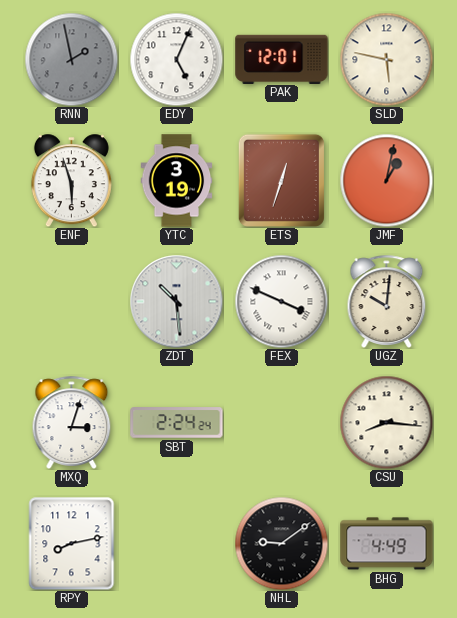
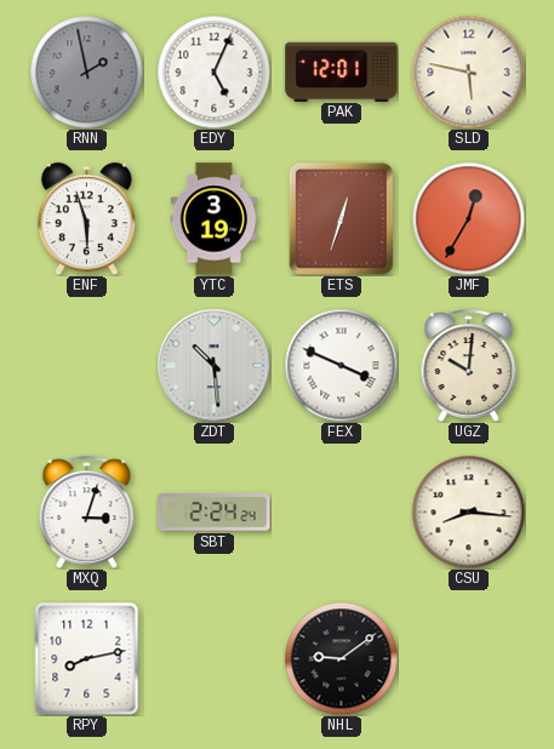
JMF: 1:02 -> 12:35
BHG: 4:49 -> none
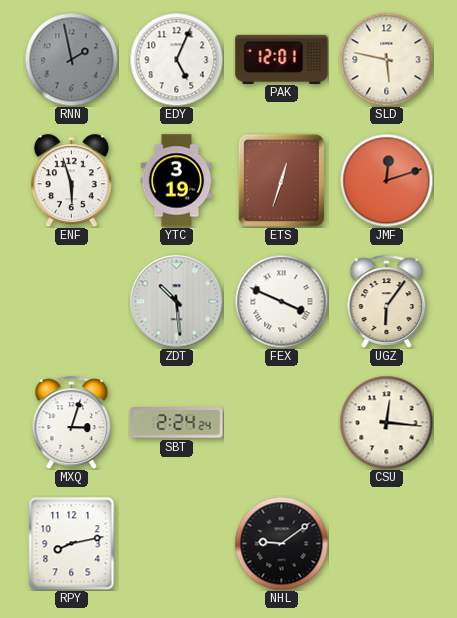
JMF: 12:35 -> 12:12
UGZ: 10:01 -> 6:06
CSU: 8:16 -> 12:16
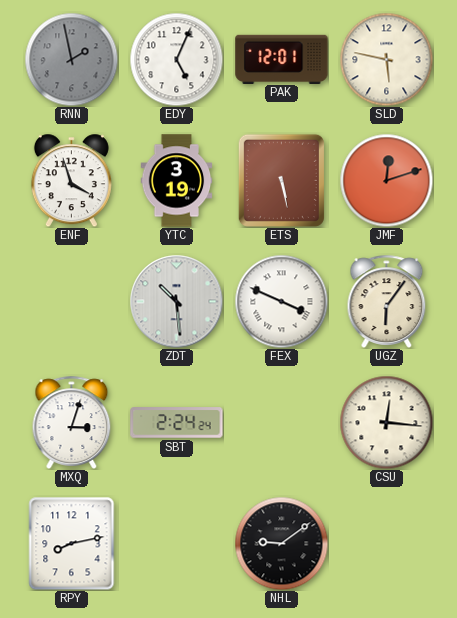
ENF: 5:57 -> 3:57
ETS: 12:33 -> 5:28
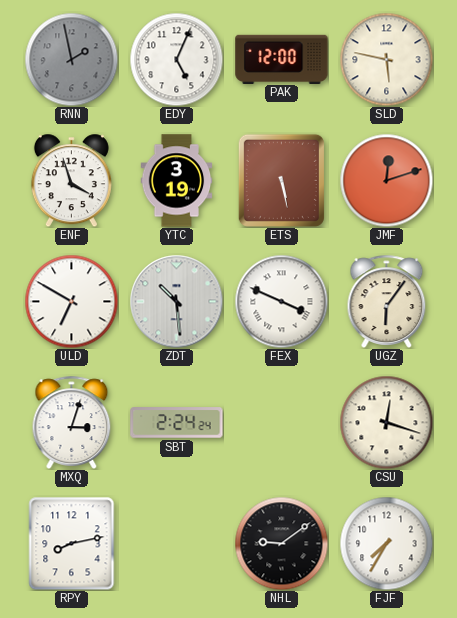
PAK: 12:01 -> 12:00
ULD: none -> 6:50
CSU: 12:16 -> 12:18
FJF: none -> 7:35
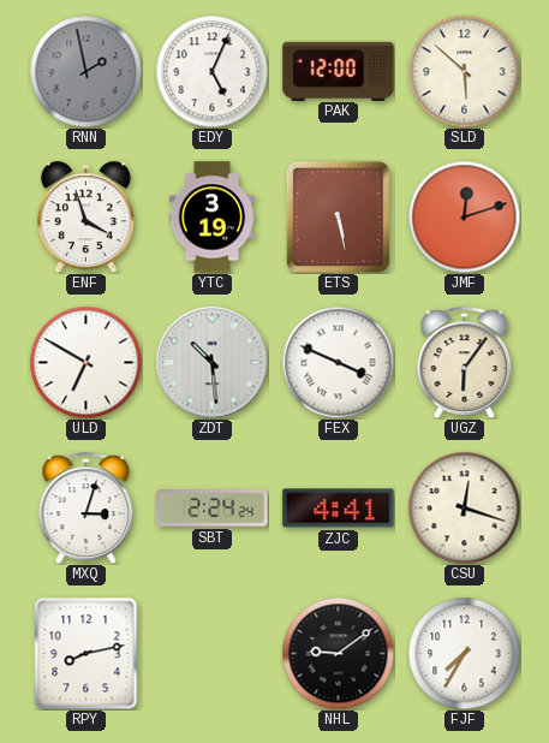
SLD: 5:47 -> 5:52
ZJC: none -> 4:41
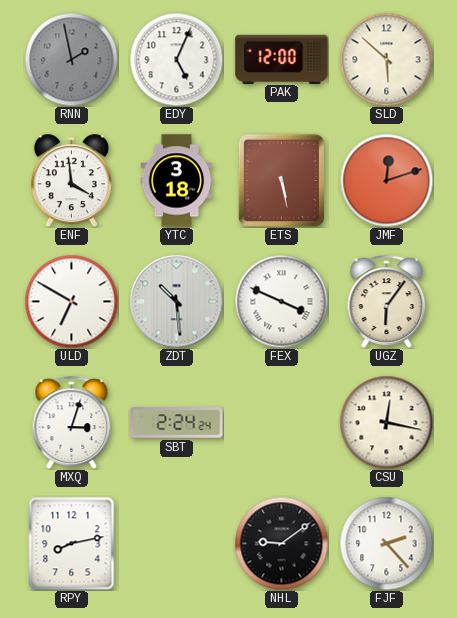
ENF: 3:57 -> 3:59
YTC: 3:19 -> 3:18
ZJC: 4:41 -> none
CSU: 12:18 -> 12:17
FJF: 7:35 -> 2:23
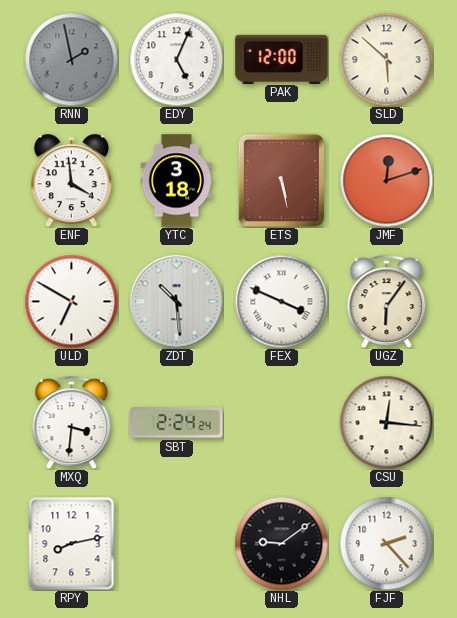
MXQ: 3:03 -> 3:31
CSU: 12:17 -> 12:16
